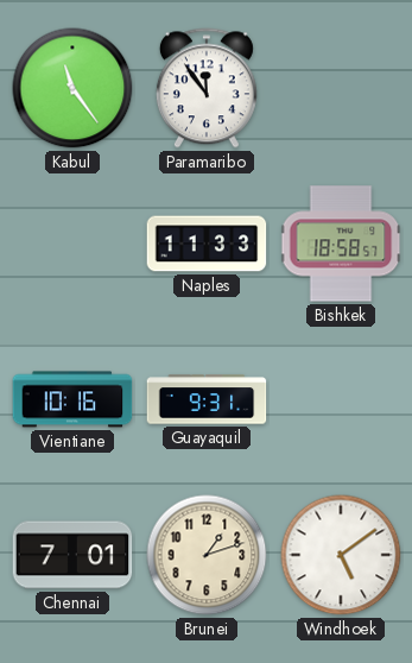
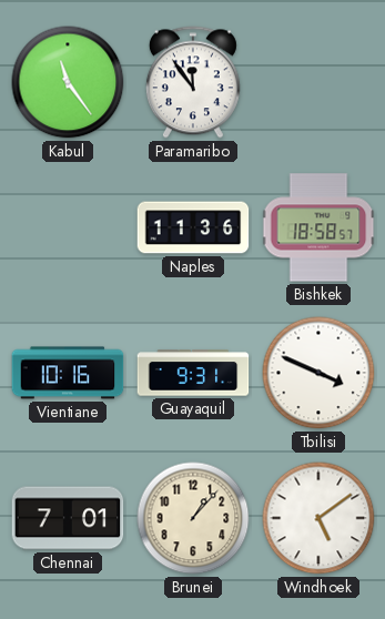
Naples: 11:33 -> 11:36
Tbilisi: none -> 3:49
Brunei: 1:12 -> 1:07
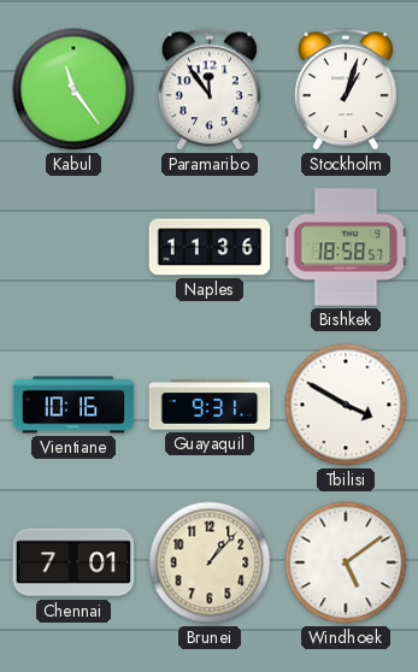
Stockholm: none -> 1:03
Tbilisi: 3:49 -> 3:50
